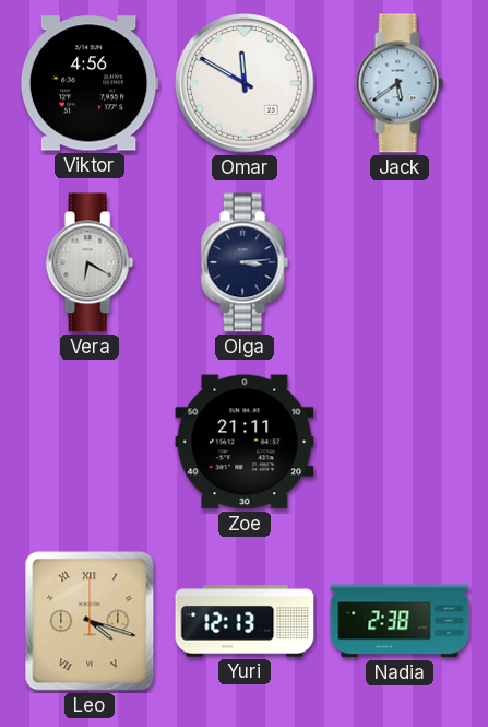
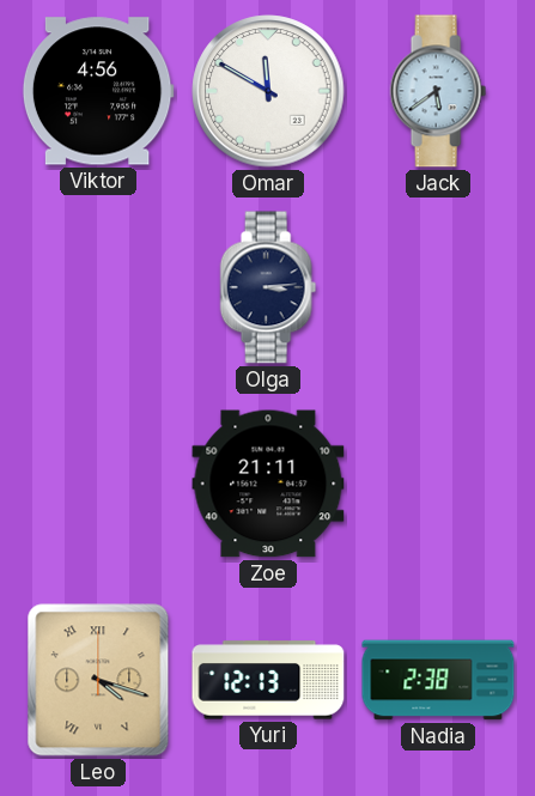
Vera: 6:20 -> none
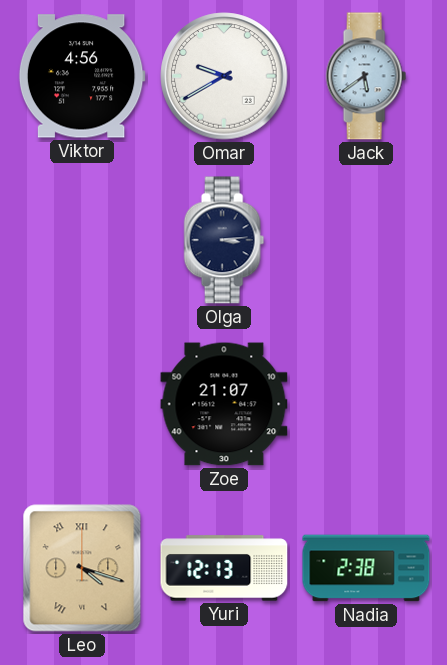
Omar: 11:50 -> 9:40
Zoe: 21:11 -> 21:07
